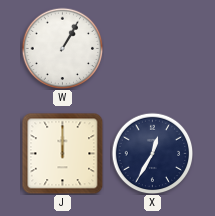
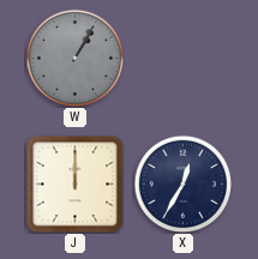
W dial: white -> grey
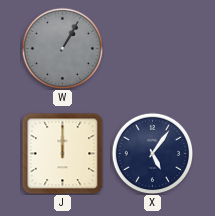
X: 12:35 -> 5:06
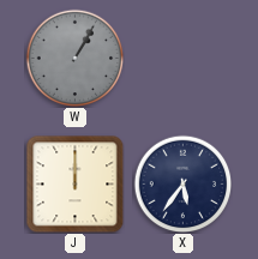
X: 5:06 -> 5:36
